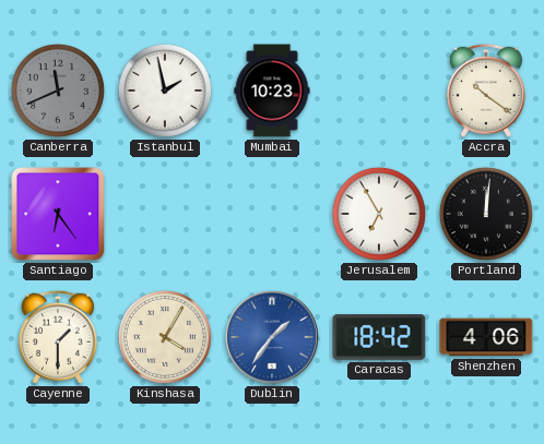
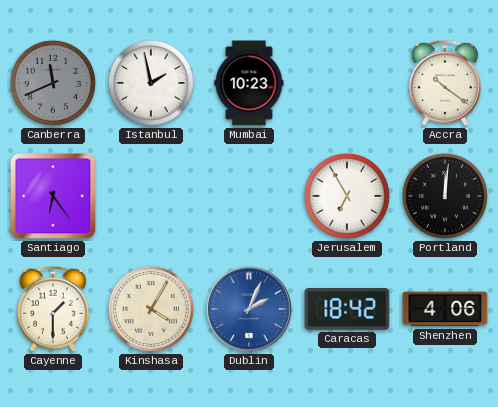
Dublin: 1:36 -> 2:04
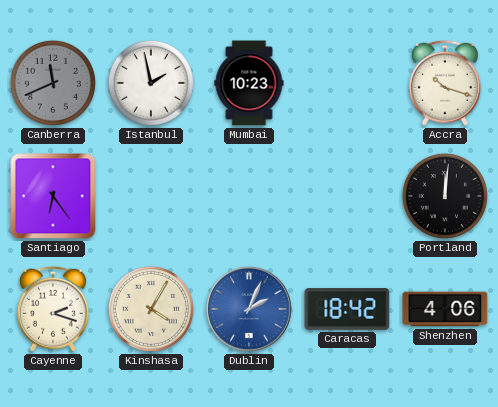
Accra: 10:21 -> 10:18
Jerusalem: 6:55 -> none
Cayenne: 1:30 -> 2:18
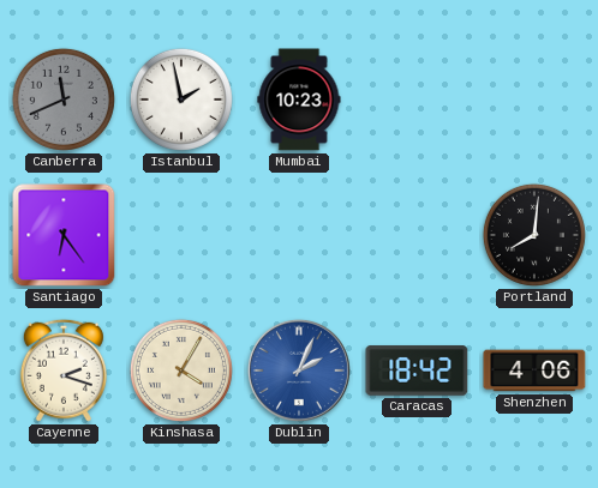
Accra: 10:18 -> none
Portland: 12:01 -> 8:01
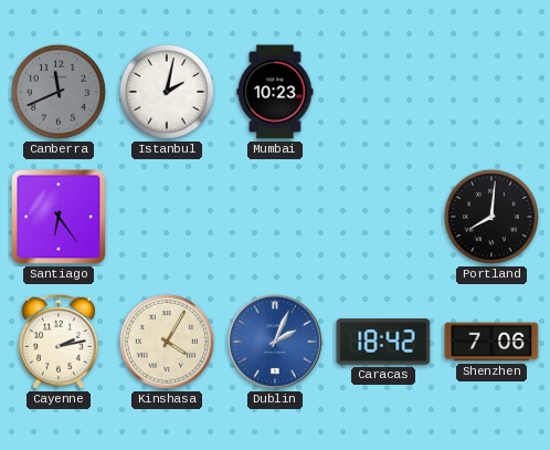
Istanbul: 1:58 -> 2:02
Cayenne: 2:18 -> 2:13
Shenzhen: 4:06 -> 7:06
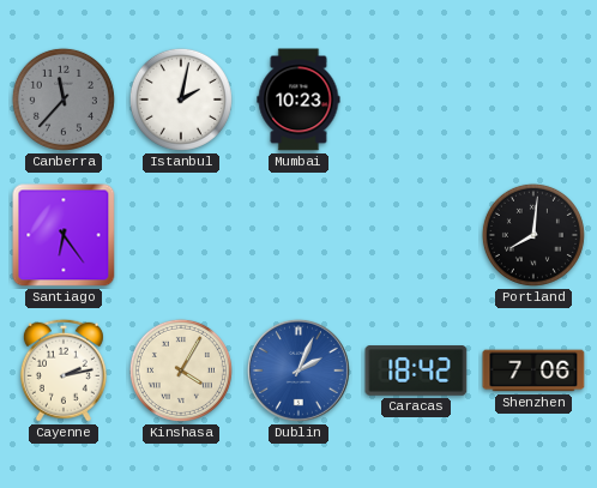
Canberra: 11:41 -> 11:37
